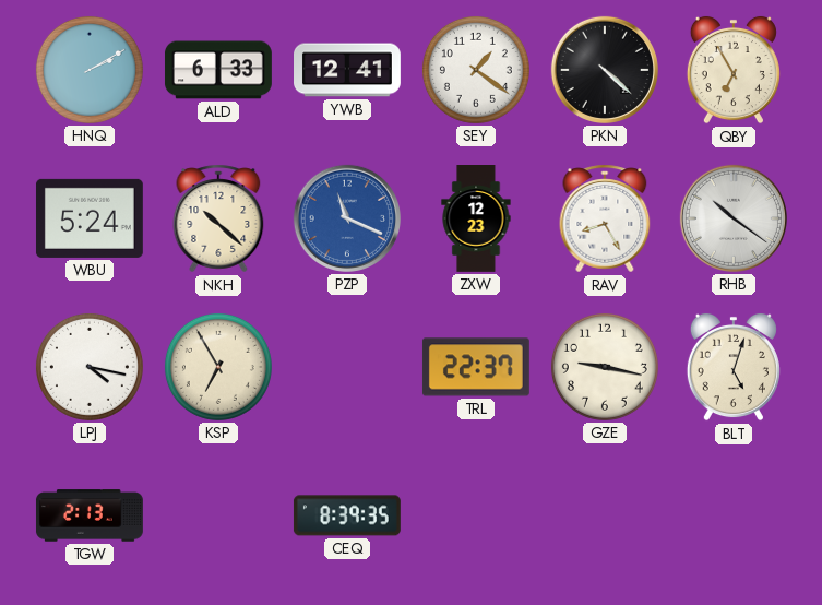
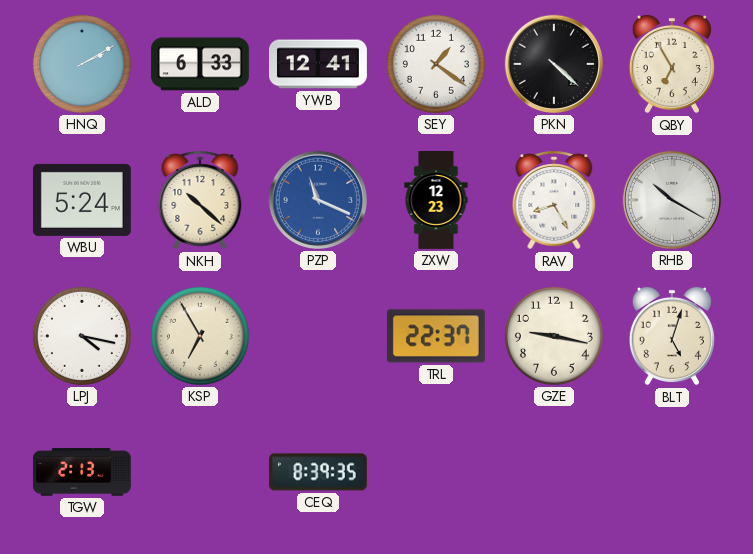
RHB: 10:21 -> 10:20
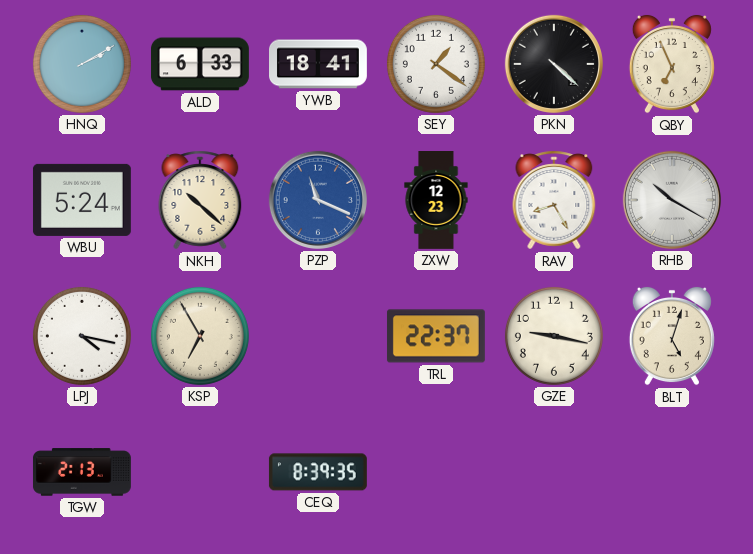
YWB: 12:41 -> 18:41
QBY: 6:55 -> 6:56
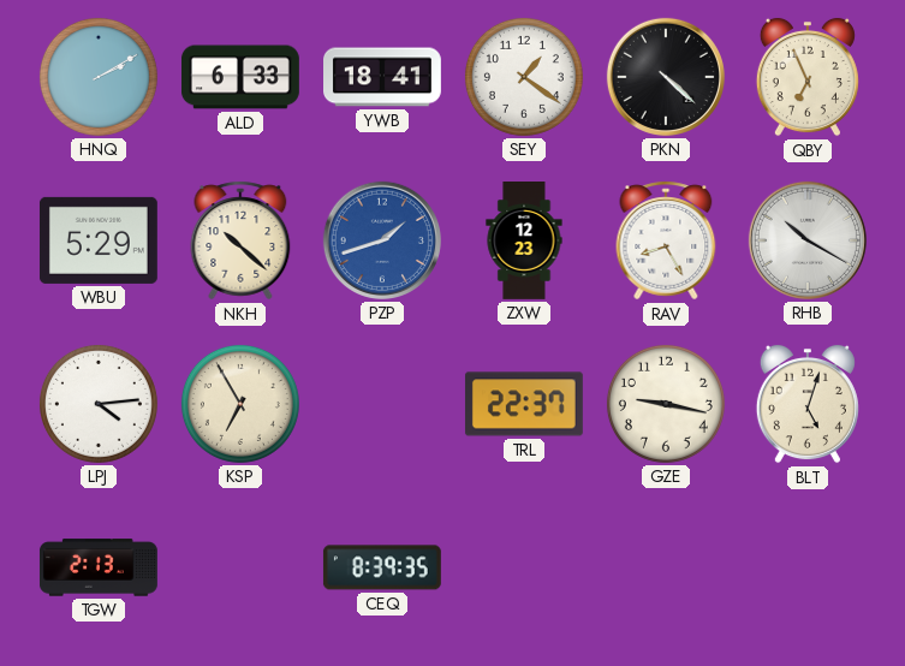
WBU: 5:24 -> 5:29
PZP: 11:19 -> 1:42
LPJ: 4:17 -> 4:14
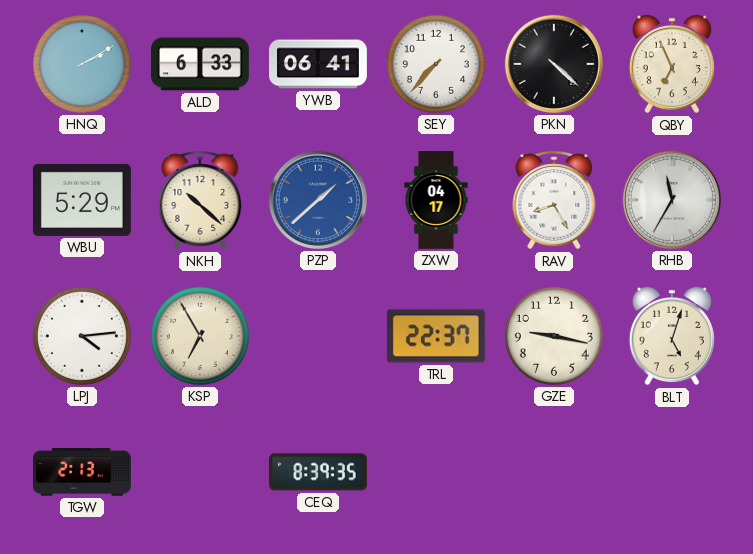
YWB: 18:41 -> 06:41
SEY: 1:21 -> 7:37
PZP: 1:42 -> 1:38
ZXW: 12:23 -> 04:17
RHB: 10:20 -> 11:35
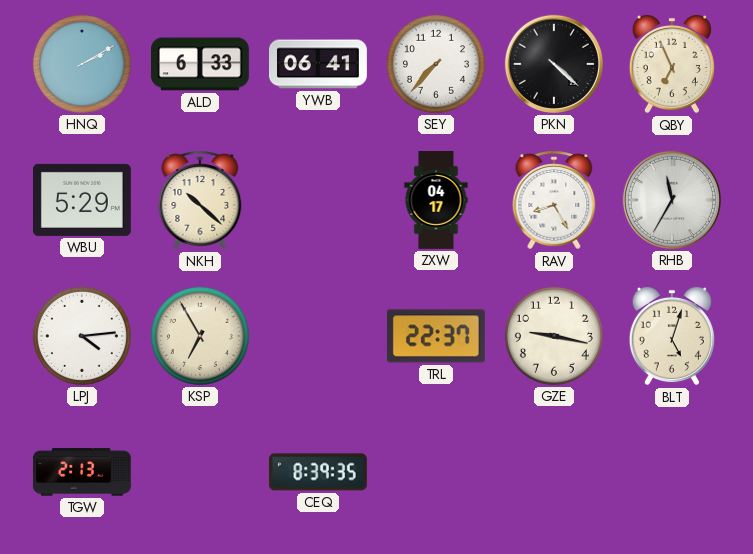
PZP: 1:38 -> none
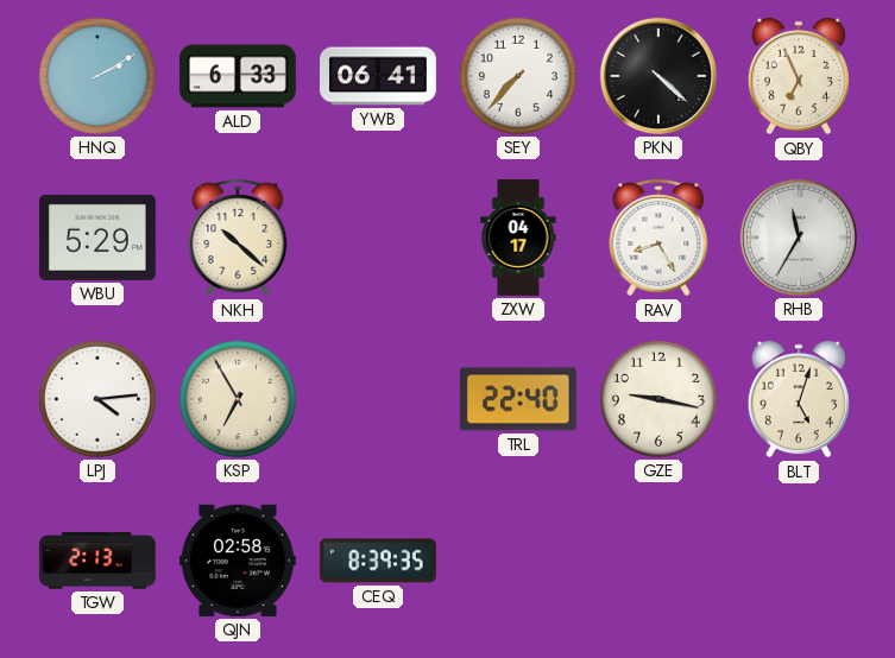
TRL: 22:37 -> 22:40
QJN: none -> 02:58
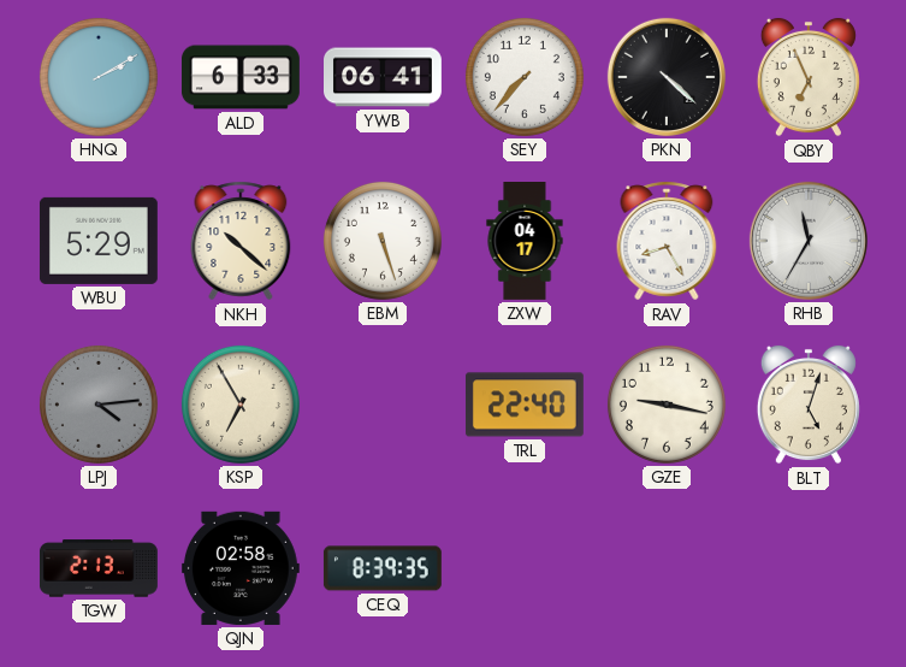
EBM: none -> 5:27
LPJ dial: white -> grey
